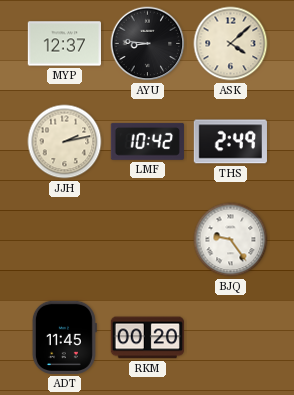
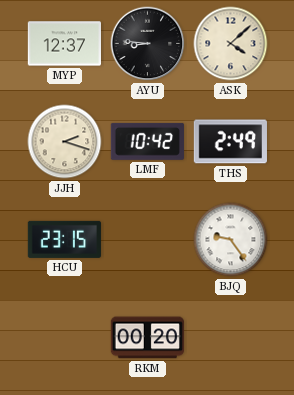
JJH: 2:13 -> 2:18
HCU: none -> 23:15
ADT: 11:45 -> none
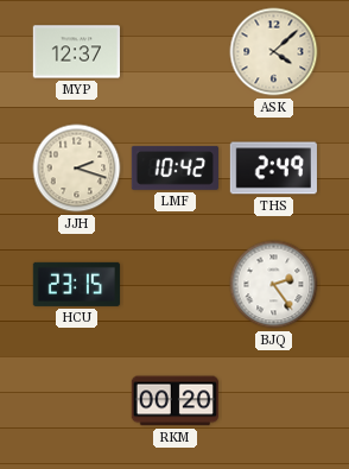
AYU: 8:46 -> none
BJQ: 9:24 -> 2:24
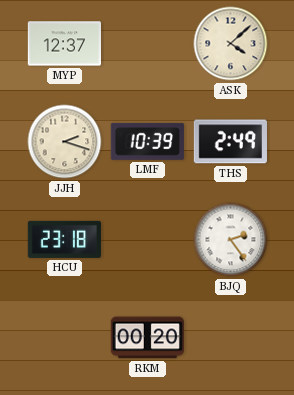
LMF: 10:42 -> 10:39
HCU: 23:15 -> 23:18
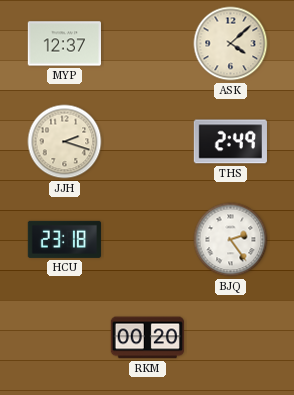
LMF: 10:39 -> none
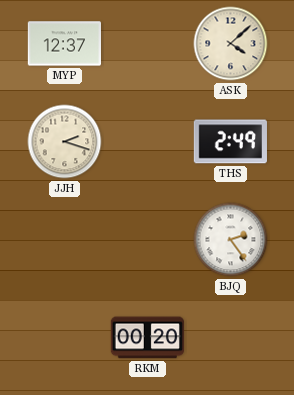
HCU: 23:18 -> none
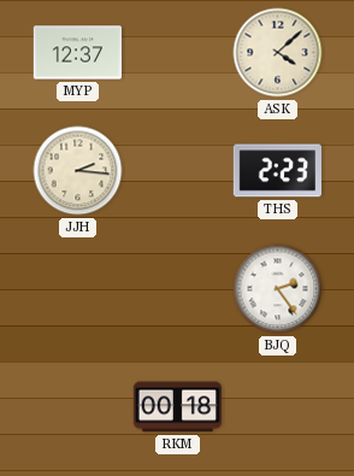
JJH: 2:18 -> 2:16
THS: 2:49 -> 2:23
RKM: 00:20 -> 00:18
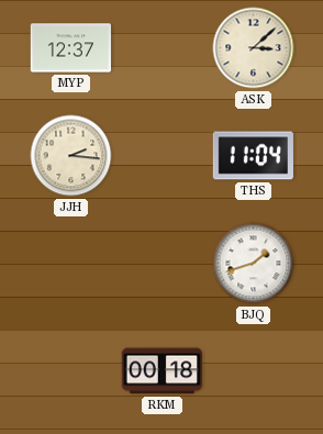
ASK: 4:08 -> 3:08
THS: 2:23 -> 11:04
BJQ: 2:24 -> 1:42
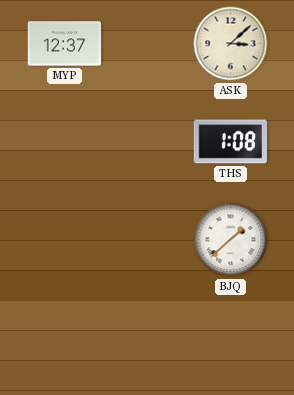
JJH: 2:16 -> none
THS: 11:04 -> 1:08
BJQ: 1:42 -> 1:38
RKM: 00:18 -> none
